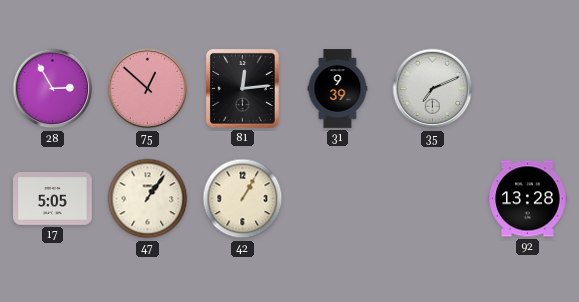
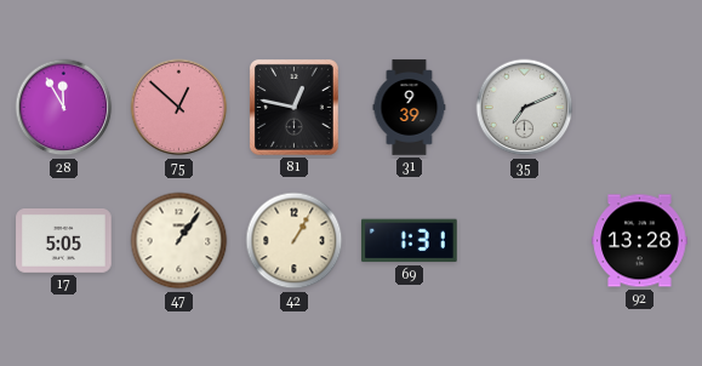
28: 2:55 -> 11:55
81: 12:14 -> 12:47
69: none -> 1:31
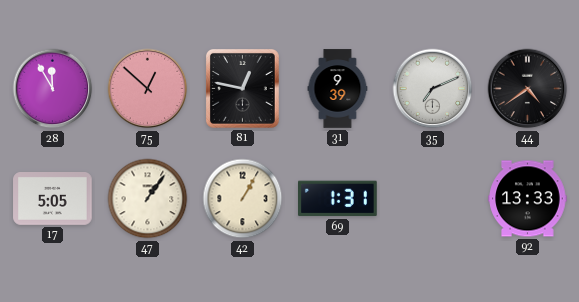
44: none -> 4:39
92: 13:28 -> 13:33
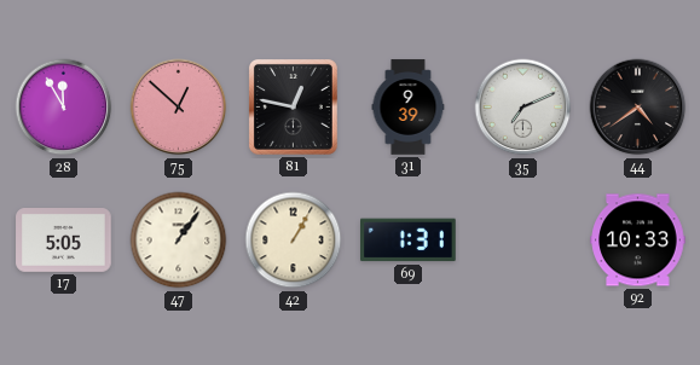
92: 13:33 -> 10:33
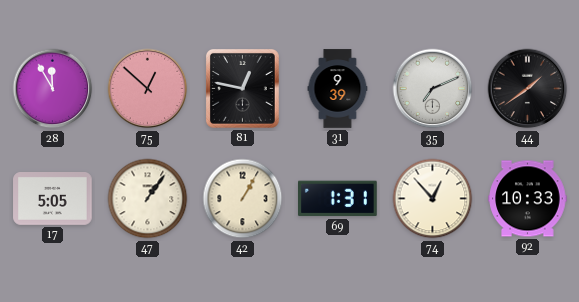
44: 4:39 -> 1:39
74: none -> 12:53
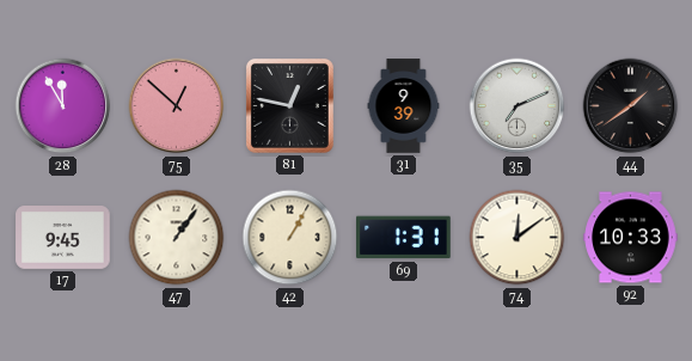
17: 5:05 -> 9:45
74: 12:53 -> 12:09
